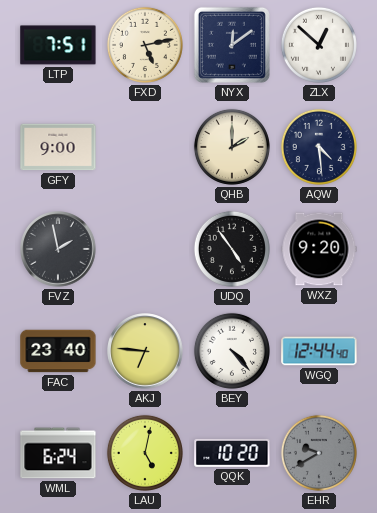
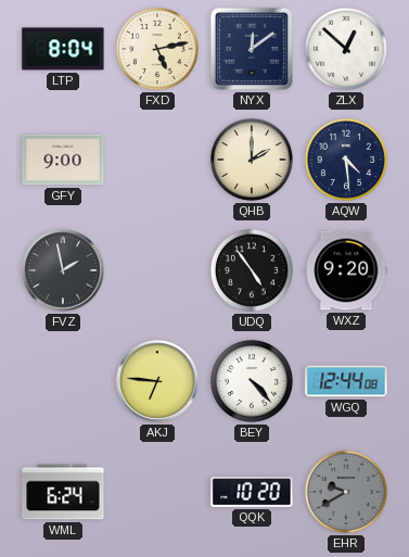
LTP: 7:51 -> 8:04
FAC: 23:40 -> none
WGQ: 12:44:40 -> 12:44:08
LAU: 5:02 -> none
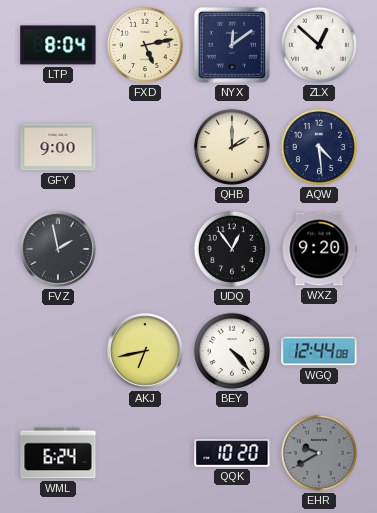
UDQ: 4:54 -> 12:54
AKJ: 6:46 -> 6:43
